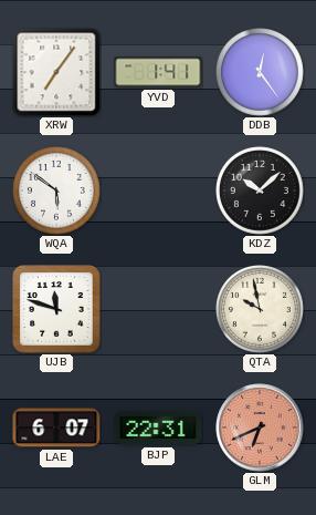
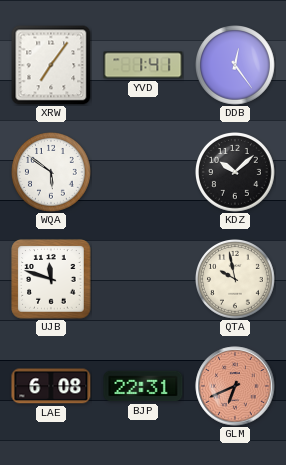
LAE: 6:07 -> 6:08
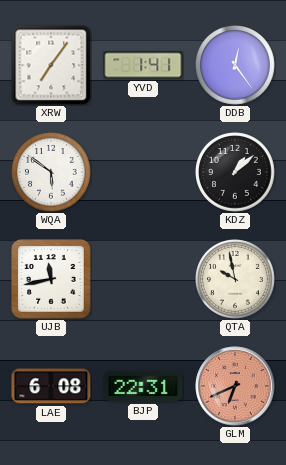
KDZ: 10:08 -> 1:08
UJB: 11:48 -> 11:43
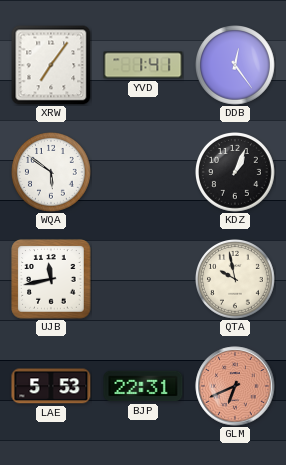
KDZ: 1:08 -> 1:04
LAE: 6:08 -> 5:53
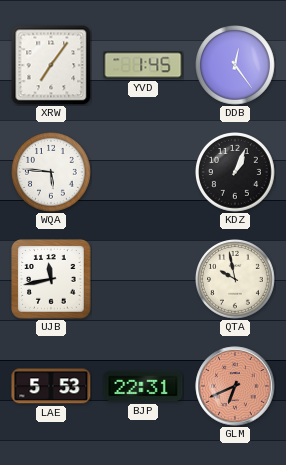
YVD: 1:41 -> 1:45
WQA: 5:51 -> 5:46
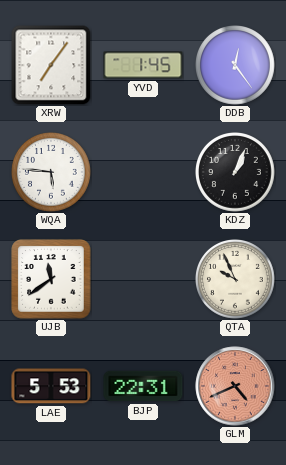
UJB: 11:43 -> 11:39
QTA: 9:58 -> 9:56
GLM: 6:41 -> 4:41
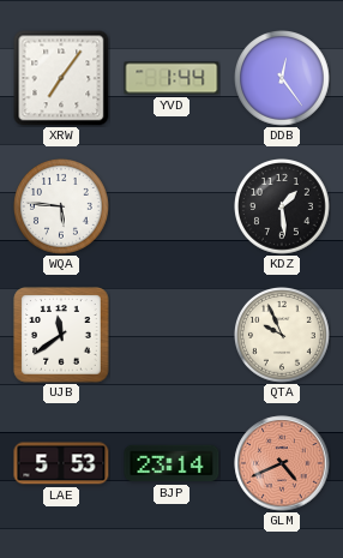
YVD: 1:45 -> 1:44
KDZ: 1:04 -> 1:29
BJP: 22:31 -> 23:14
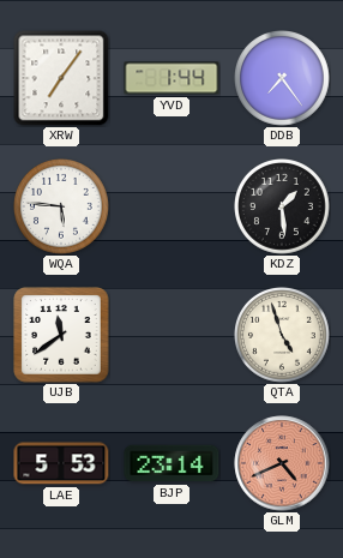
DDB: 12:24 -> 7:24
QTA: 9:56 -> 4:57
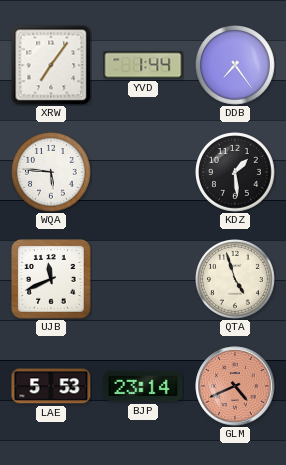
UJB: 11:39 -> 11:41
